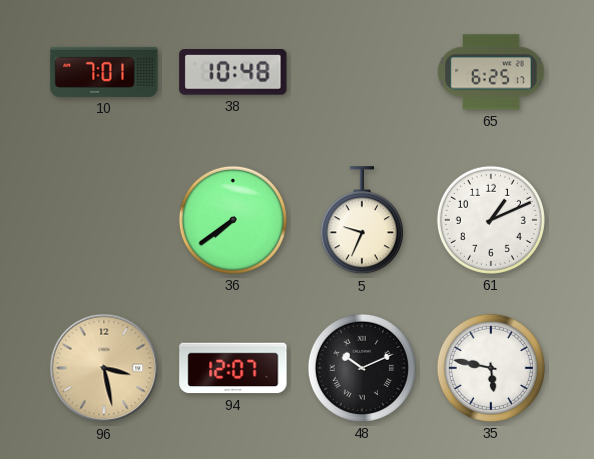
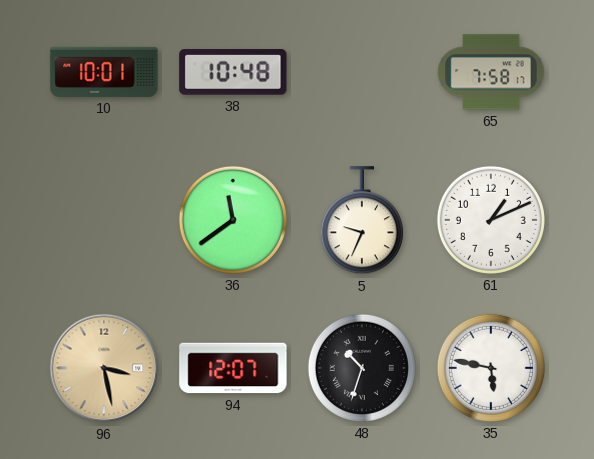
10: 7:01 -> 10:01
65: 6:25 -> 7:58
36: 7:39 -> 11:39
48: 10:11 -> 10:33
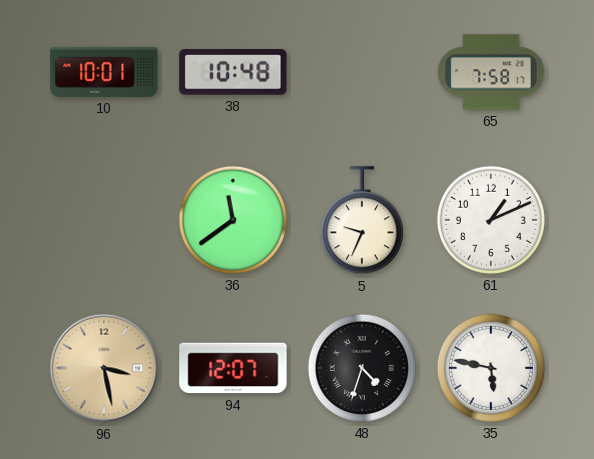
48: 10:33 -> 4:33
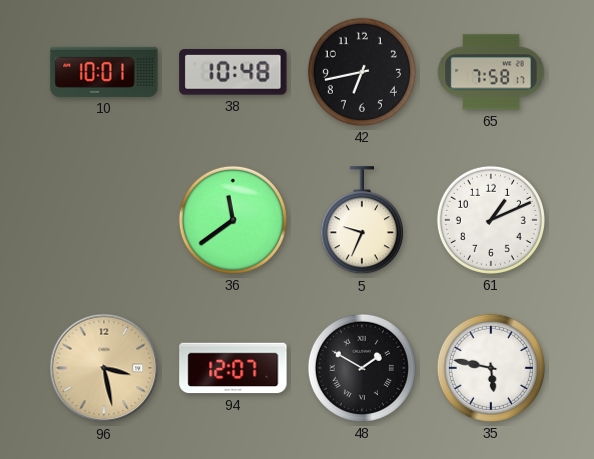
42: none -> 6:43
48: 4:33 -> 1:50
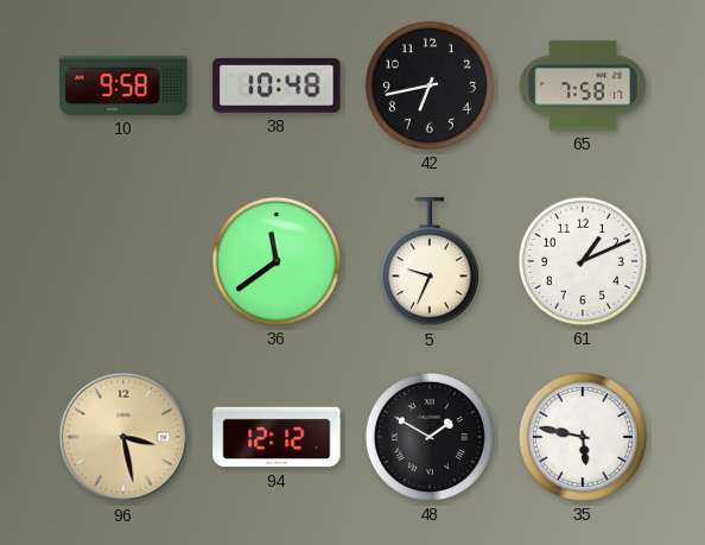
10: 10:01 -> 9:58
94: 12:07 -> 12:12
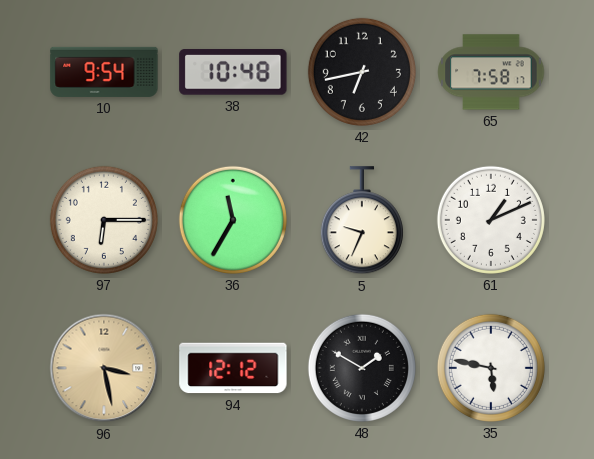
10: 9:58 -> 9:54
97: none -> 6:15
36: 11:39 -> 11:35
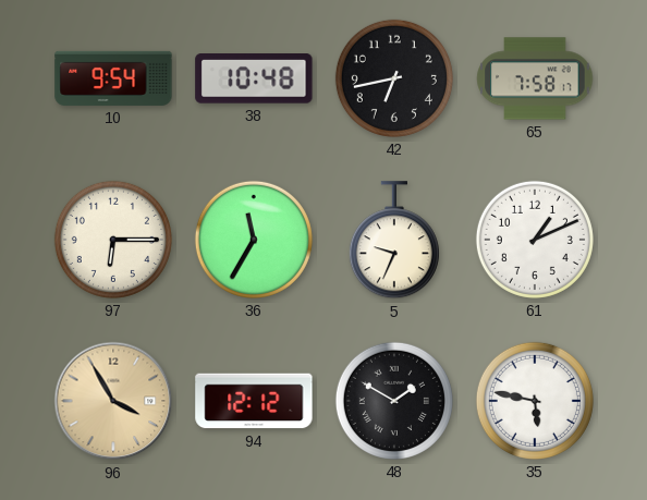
96: 3:28 -> 3:55
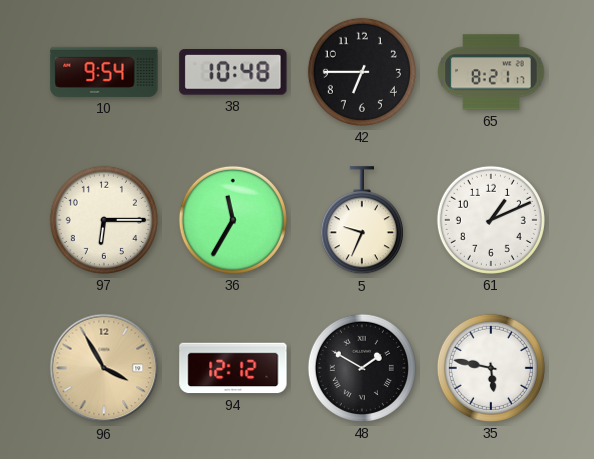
42: 6:43 -> 6:45
65: 7:58 -> 8:21
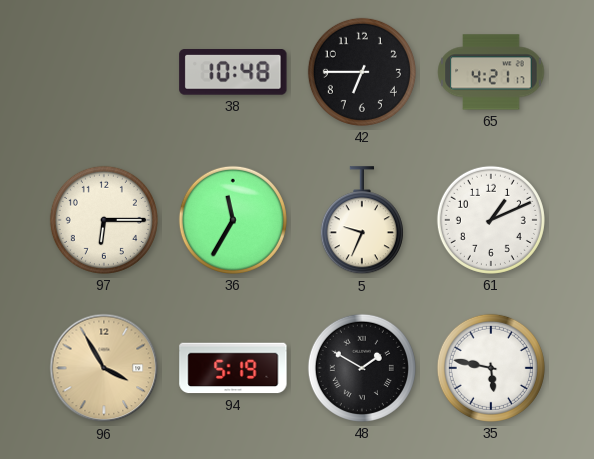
10: 9:54 -> none
65: 8:21 -> 4:21
94: 12:12 -> 5:19
